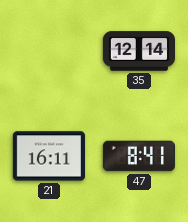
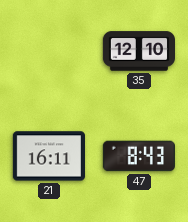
35: 12:14 -> 12:10
47: 8:41 -> 8:43
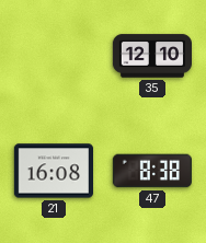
21: 16:11 -> 16:08
47: 8:43 -> 8:38
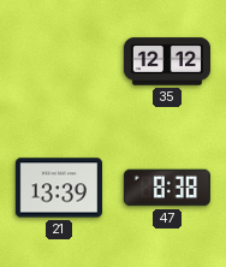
35: 12:10 -> 12:12
21: 16:08 -> 13:39
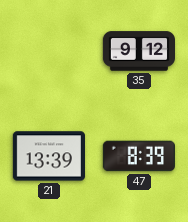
35: 12:12 -> 9:12
47: 8:38 -> 8:39
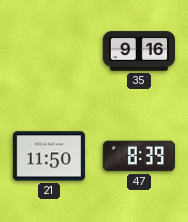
35: 9:12 -> 9:16
21: 13:39 -> 11:50
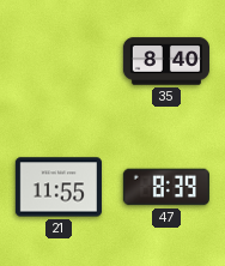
35: 9:16 -> 8:40
21: 11:50 -> 11:55
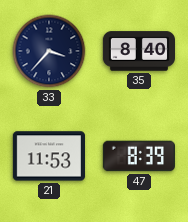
33: none -> 3:37
21: 11:55 -> 11:53
